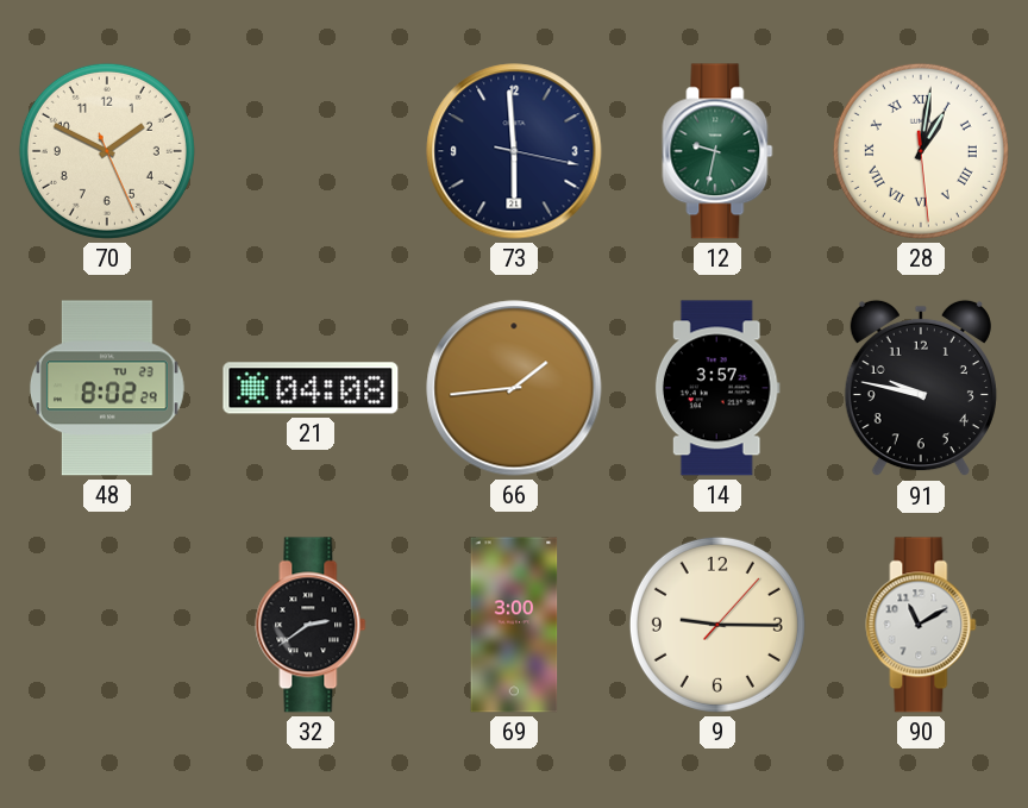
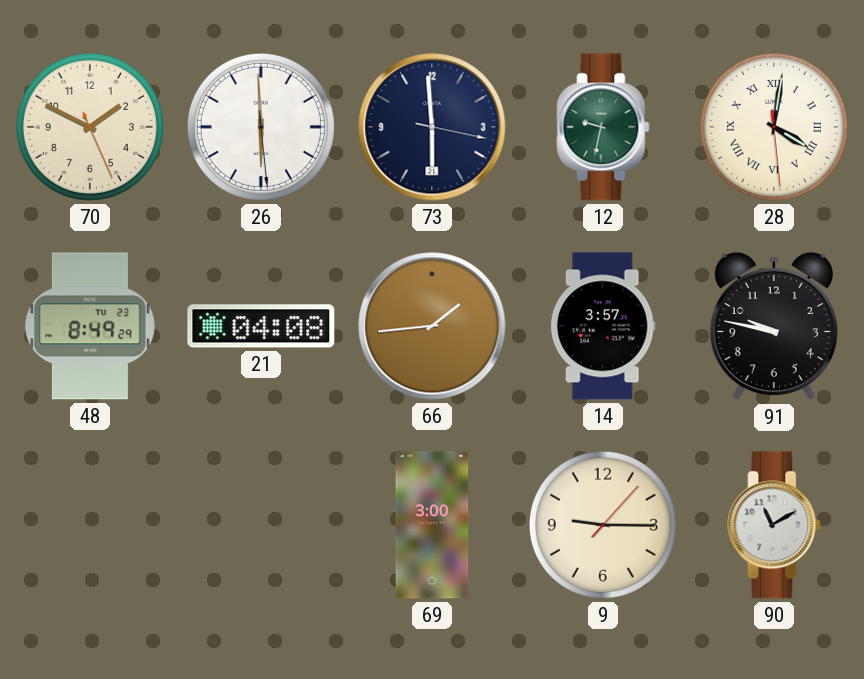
26: none -> 5:59
28: 1:01 -> 4:01
48: 8:02 -> 8:49
32: 2:39 -> none
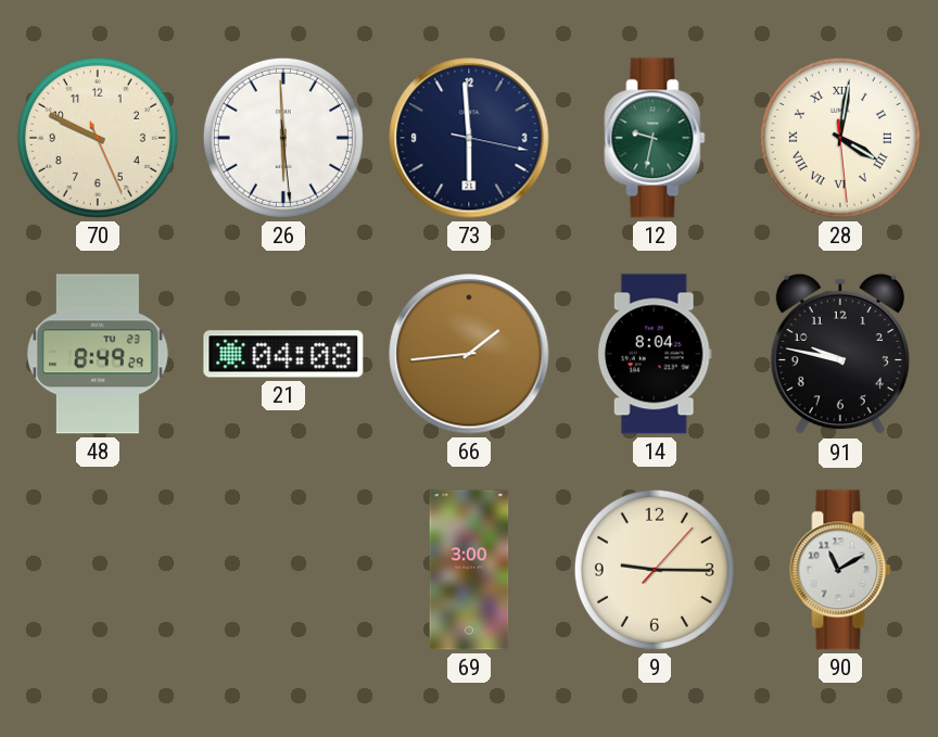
70: 1:49 -> 9:49
14: 3:57 -> 8:04
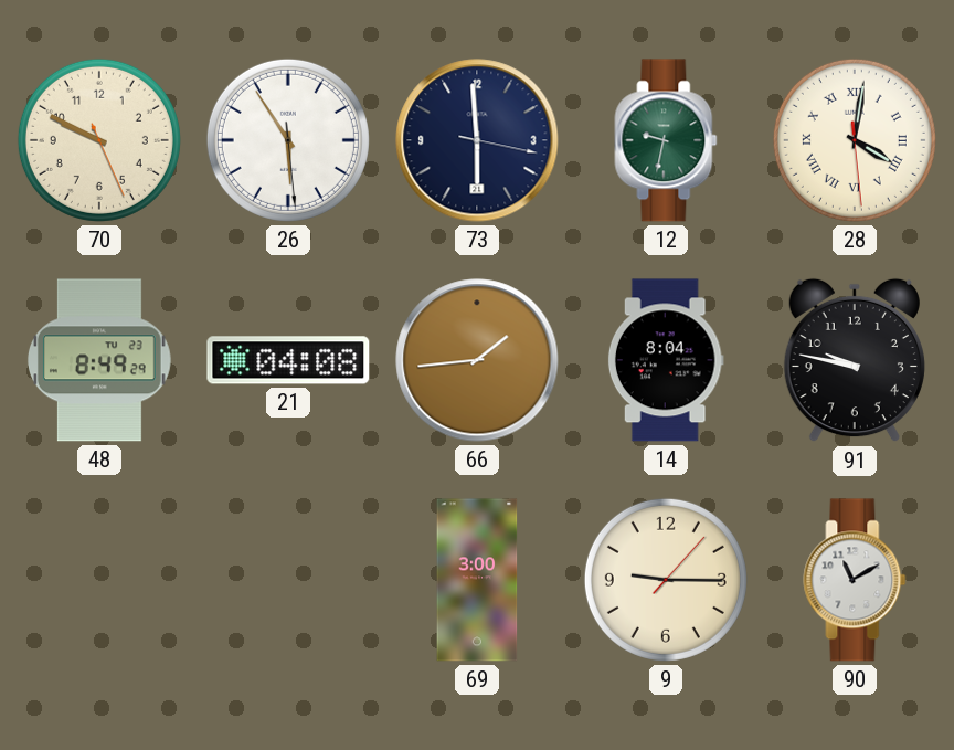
26: 5:59 -> 5:54
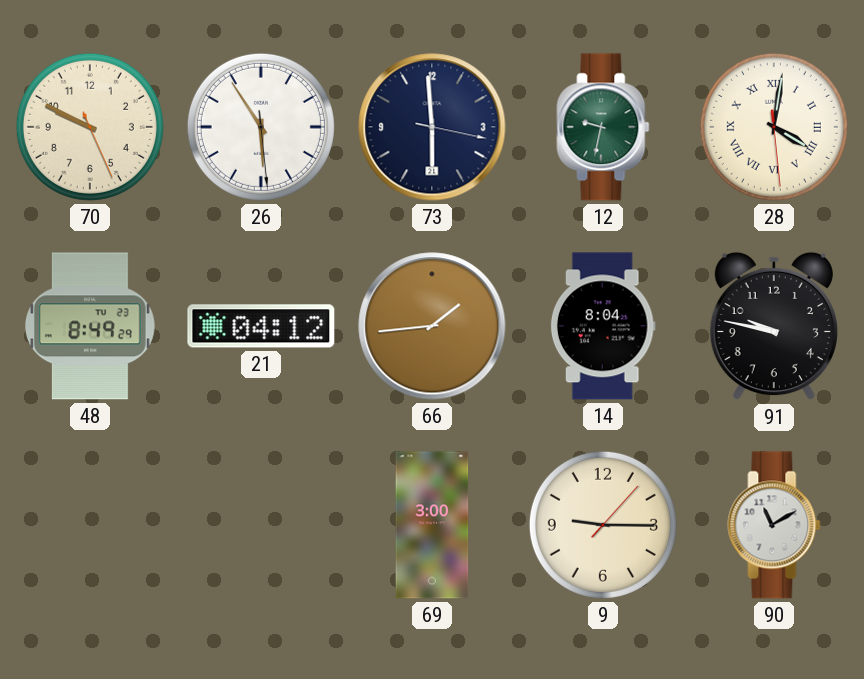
21: 04:08 -> 04:12
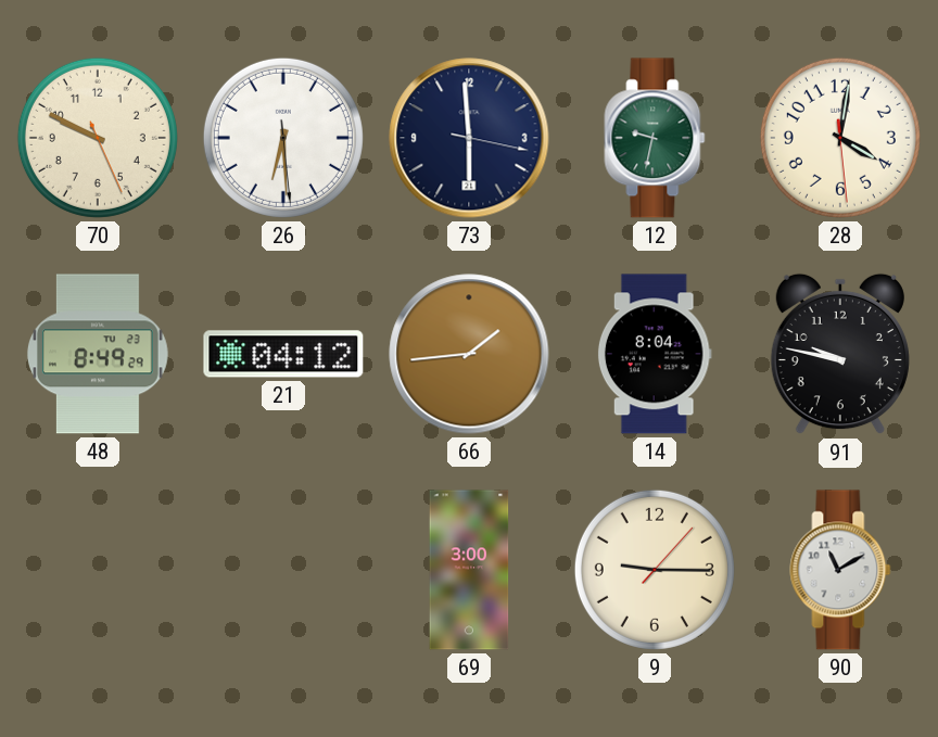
26: 5:54 -> 6:29
28 numerals: Roman -> Arabic
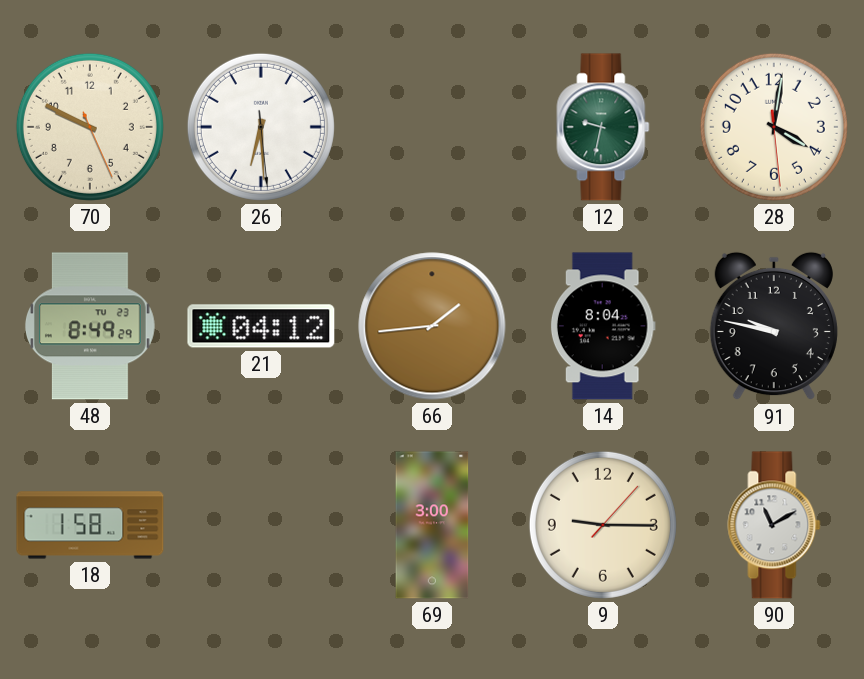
73: 5:59 -> none
18: none -> 1:58
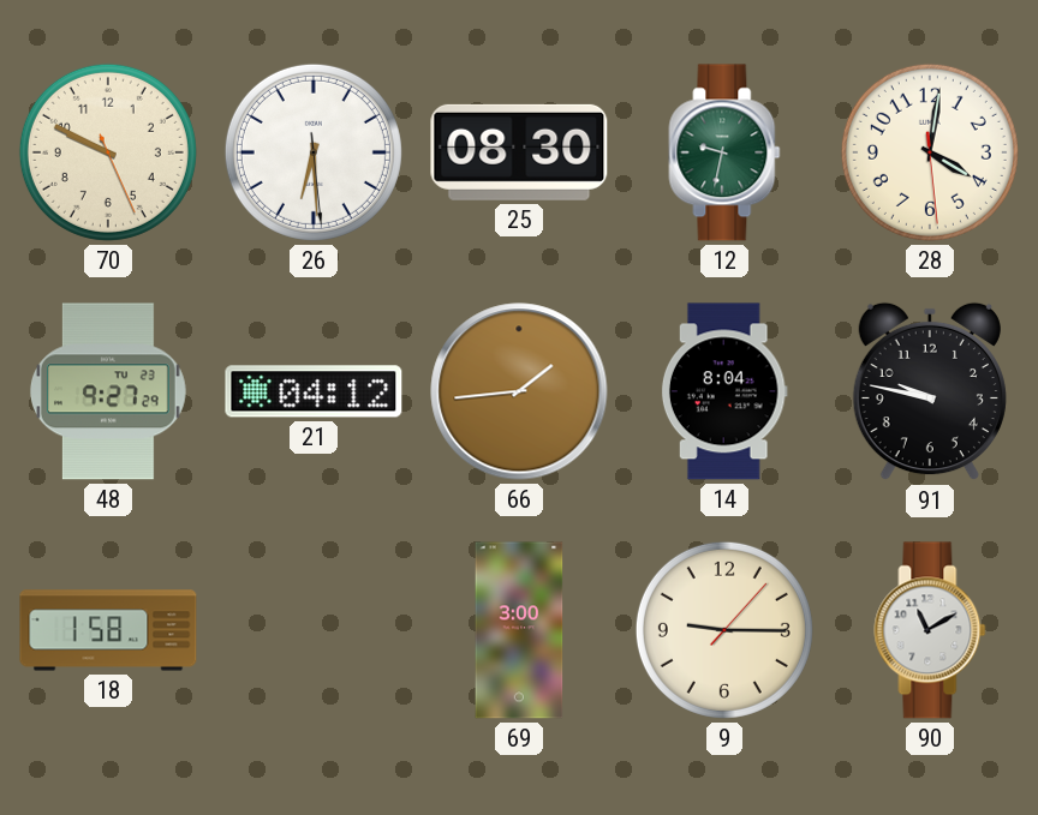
25: none -> 08:30
48: 8:49 -> 9:27
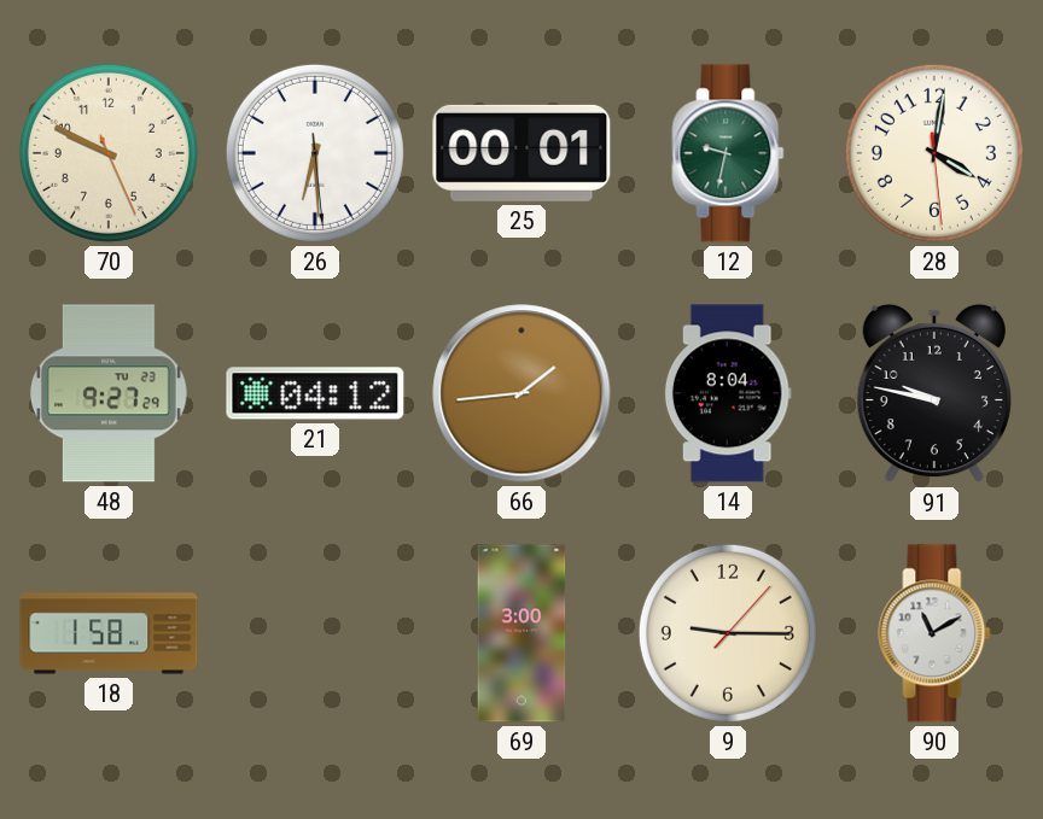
25: 08:30 -> 00:01
